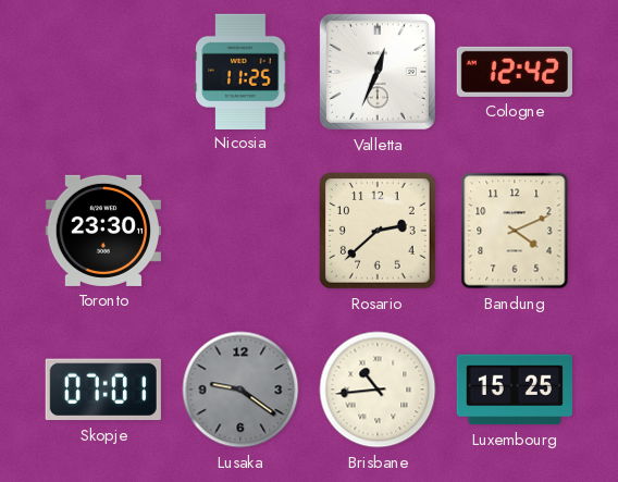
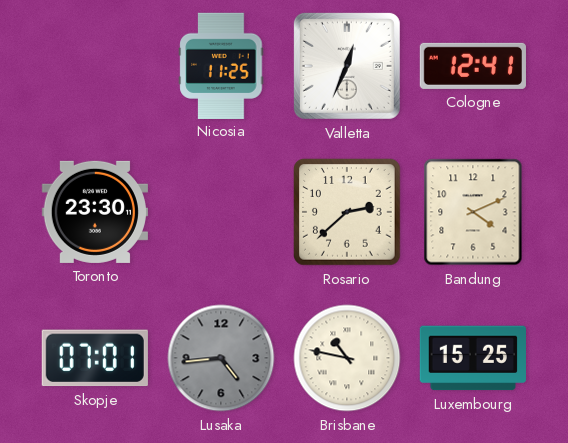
Cologne: 12:42 -> 12:41
Lusaka: 9:21 -> 4:44
Brisbane: 10:44 -> 10:47
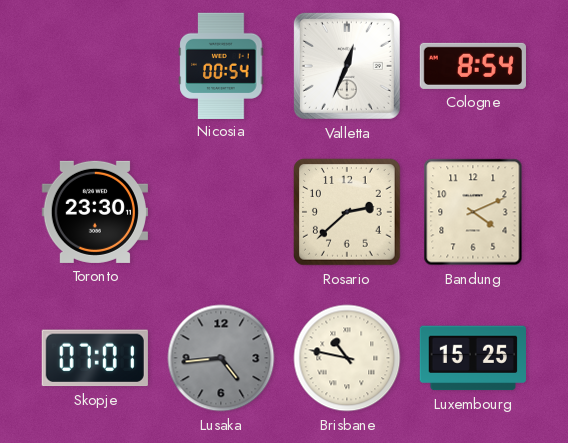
Nicosia: 11:25 -> 00:54
Cologne: 12:41 -> 8:54
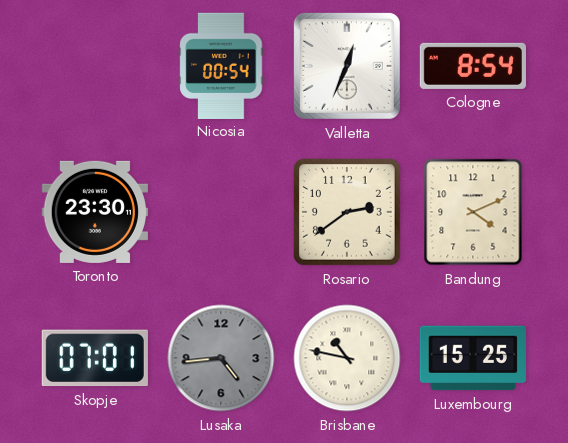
Rosario: 2:38 -> 2:39
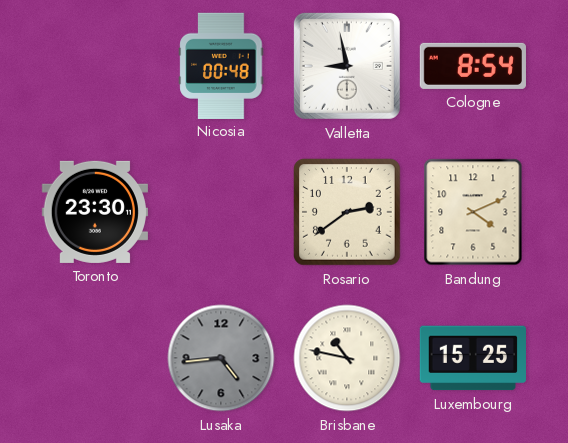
Nicosia: 00:54 -> 00:48
Valletta: 12:34 -> 8:58
Skopje: 07:01 -> none
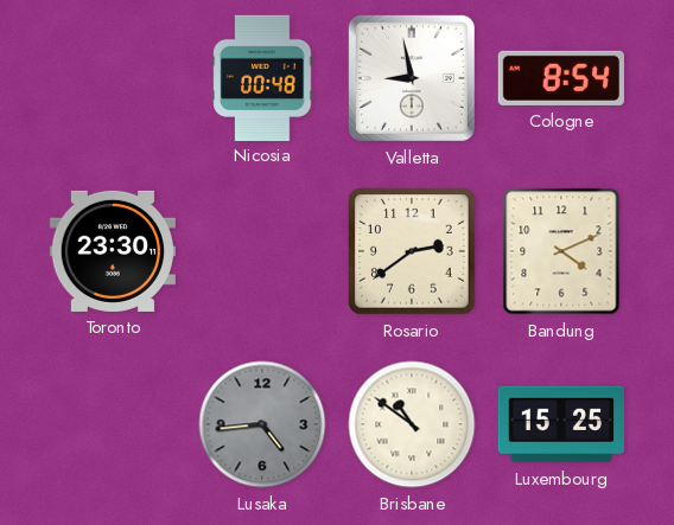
Brisbane: 10:47 -> 10:51
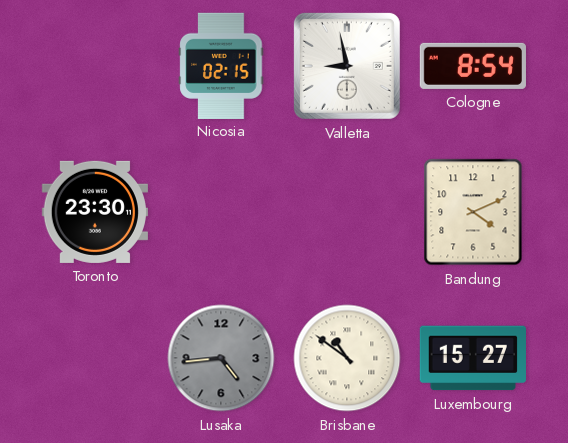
Nicosia: 00:48 -> 02:15
Rosario: 2:39 -> none
Luxembourg: 15:25 -> 15:27
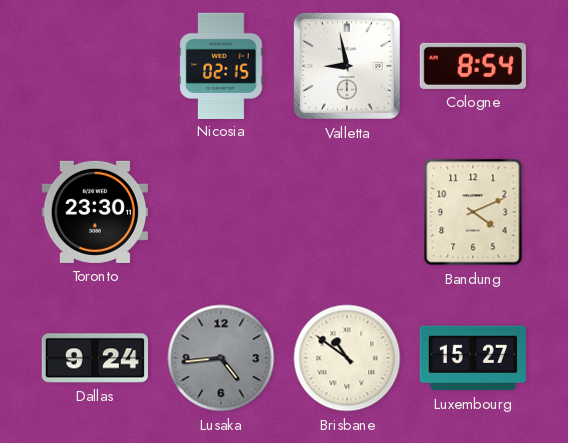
Dallas: none -> 9:24
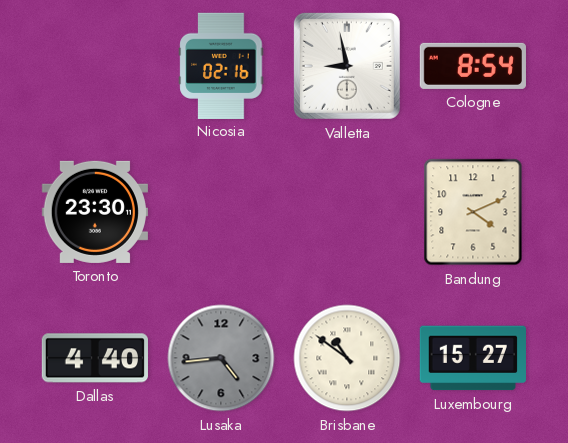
Nicosia: 02:15 -> 02:16
Dallas: 9:24 -> 4:40
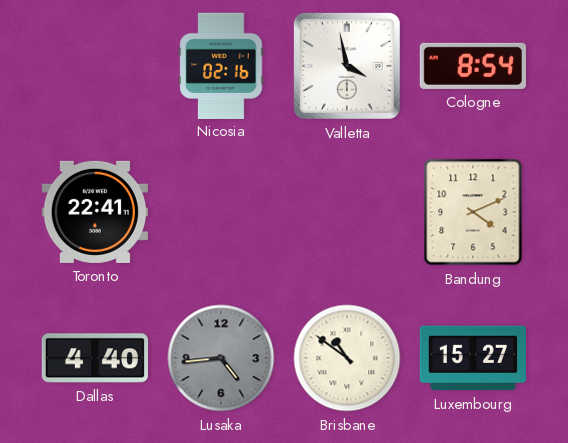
Valletta: 8:58 -> 3:58
Toronto: 23:30 -> 22:41
